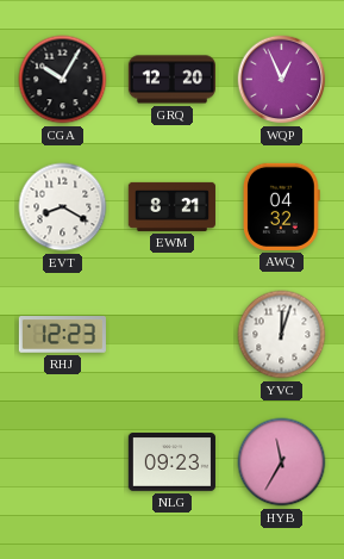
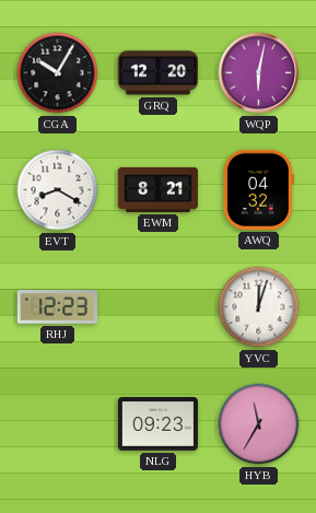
WQP: 12:56 -> 6:02
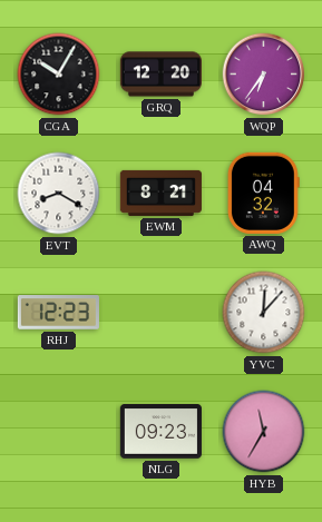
WQP: 6:02 -> 6:36
YVC: 12:03 -> 12:07
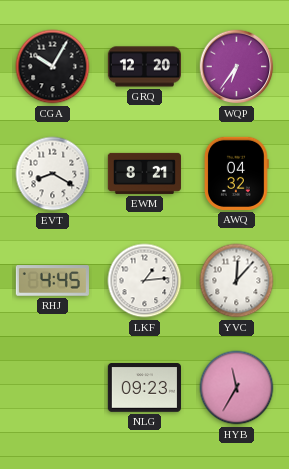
RHJ: 12:23 -> 4:45
LKF: none -> 1:14
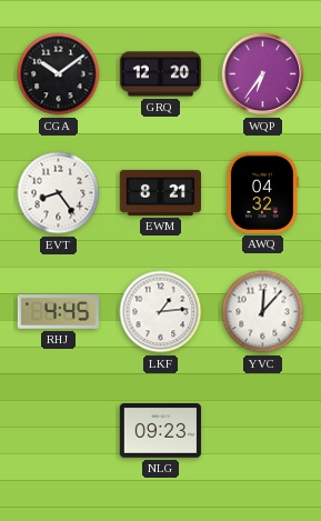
CGA: 10:05 -> 10:09
EVT: 8:20 -> 8:24
HYB: 11:35 -> none
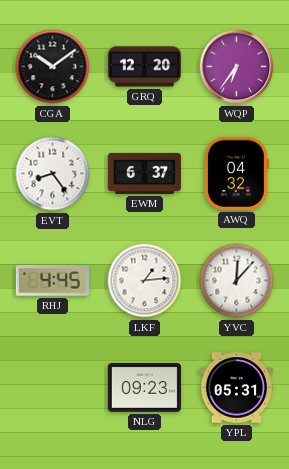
EWM: 8:21 -> 6:37
YPL: none -> 05:31
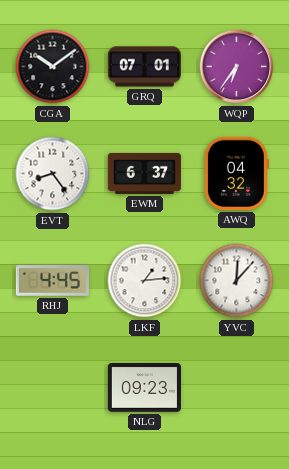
GRQ: 12:20 -> 07:01
YPL: 05:31 -> none
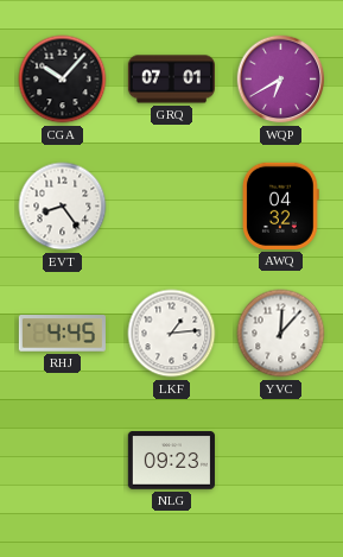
CGA: 10:09 -> 10:07
WQP: 6:36 -> 6:40
EWM: 6:37 -> none
